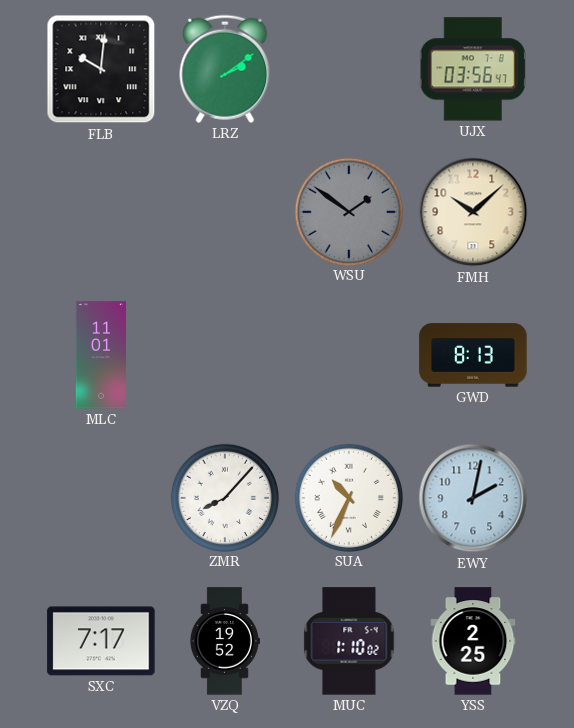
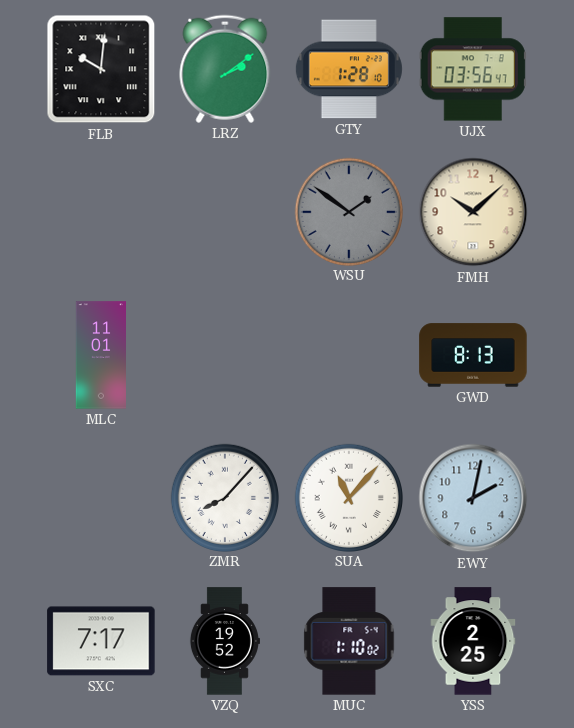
GTY: none -> 1:28
SUA: 10:34 -> 11:07
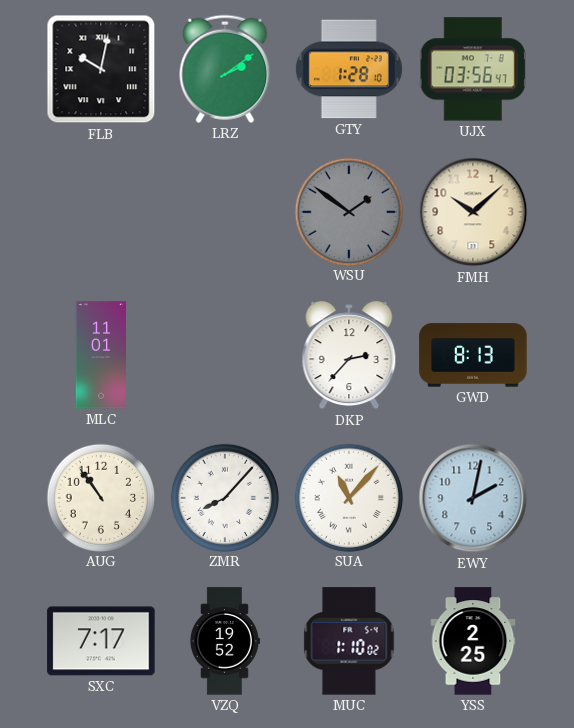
FLB: 10:01 -> 10:02
DKP: none -> 2:37
AUG: none -> 10:54
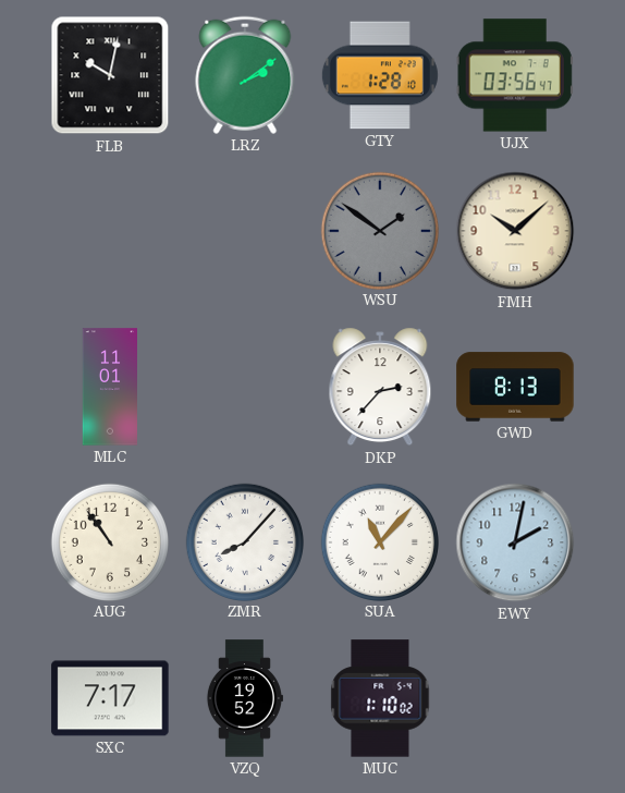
YSS: 2:25 -> none
